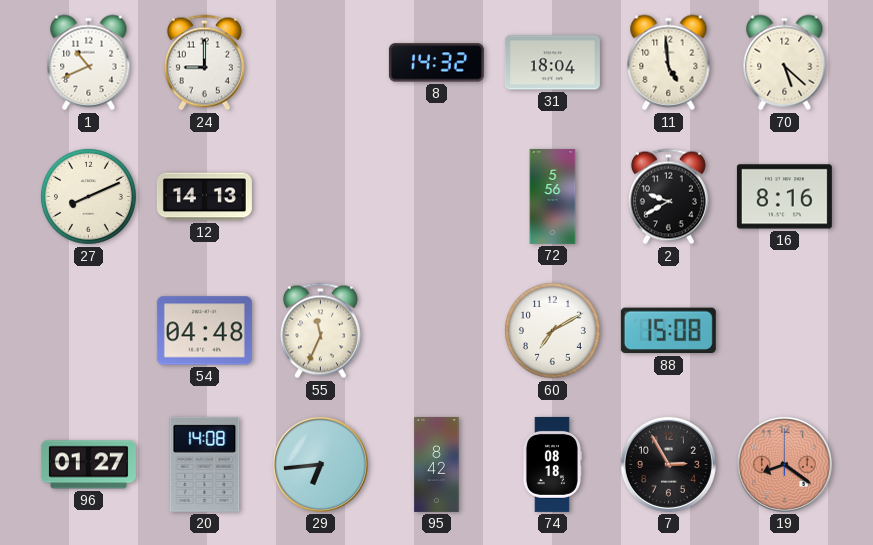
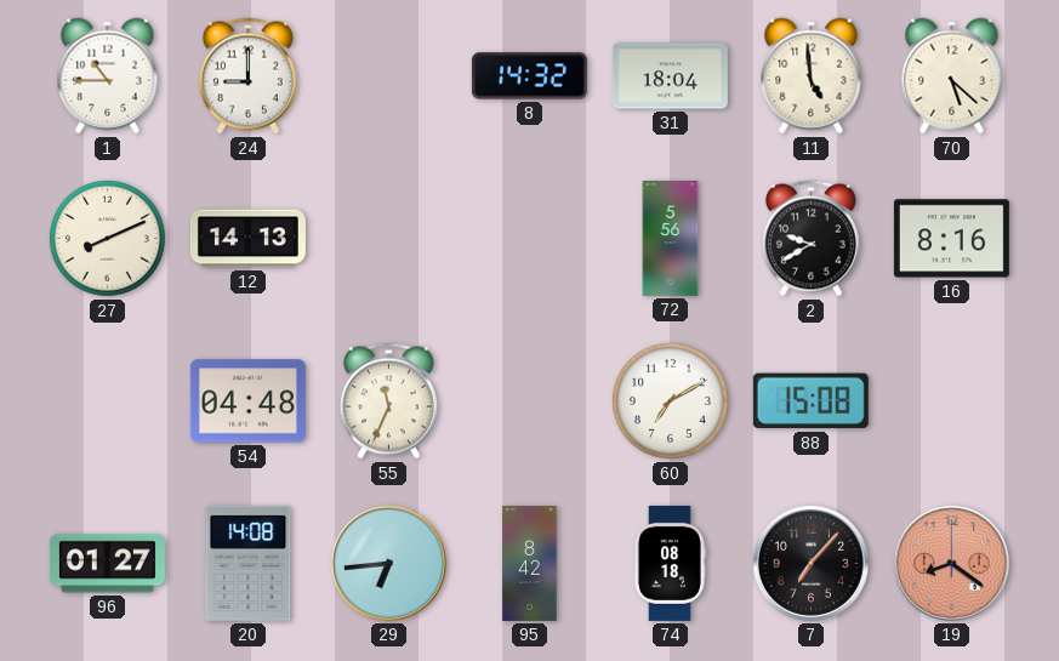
1: 10:41 -> 10:45
7: 2:55 -> 7:07
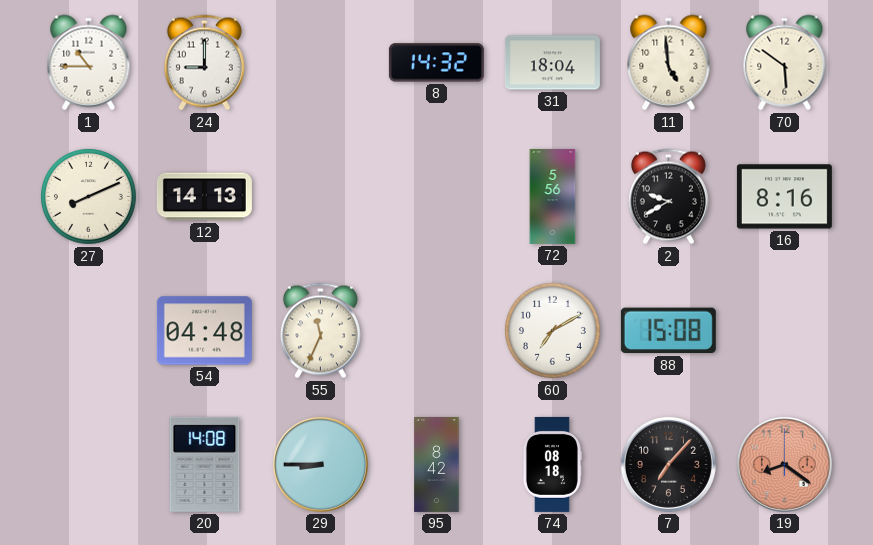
70: 5:22 -> 5:51
96: 01:27 -> none
29: 6:44 -> 8:45
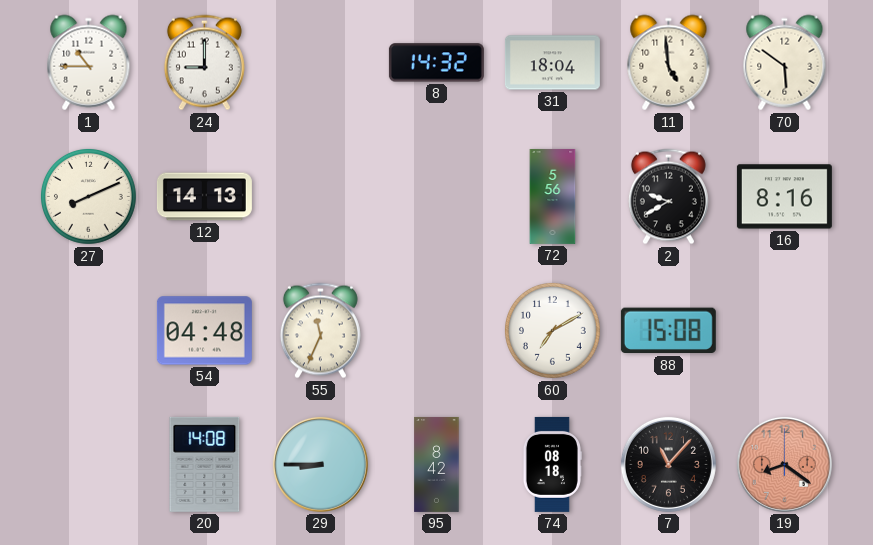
7: 7:07 -> 11:07
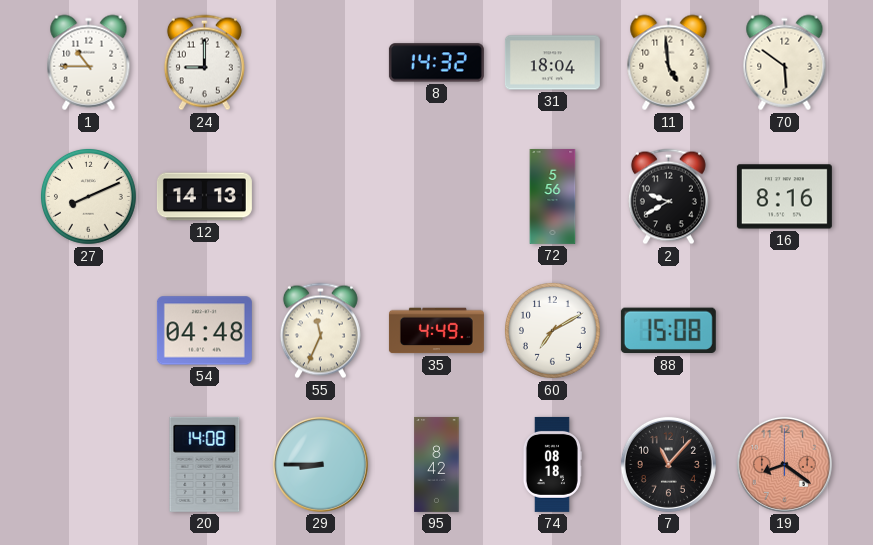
35: none -> 4:49
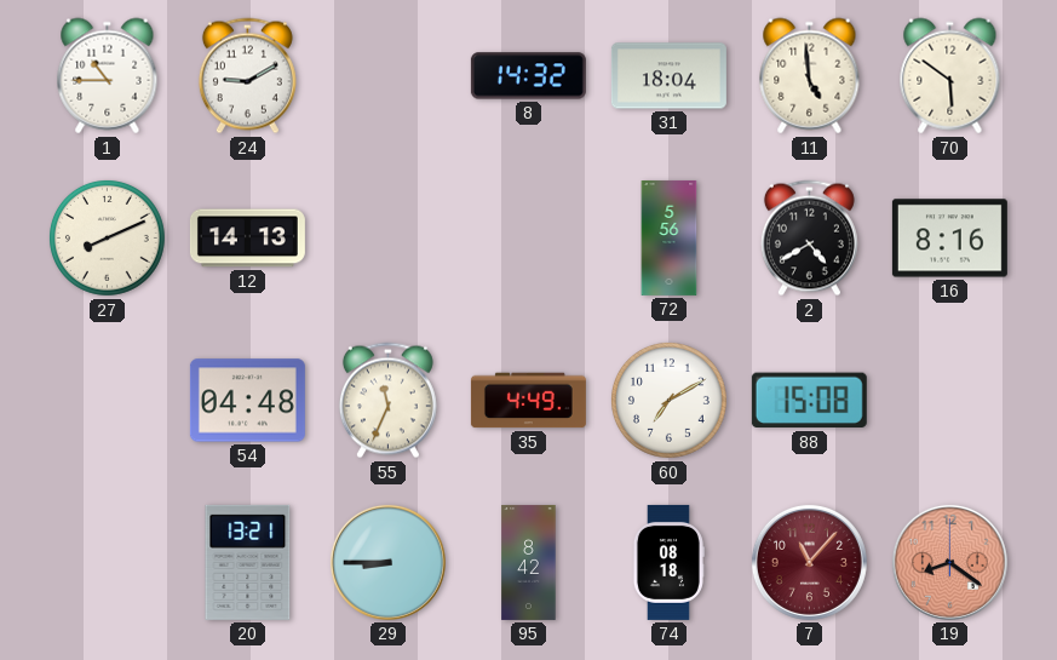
24: 9:00 -> 9:10
2: 9:40 -> 4:40
20: 14:08 -> 13:21
7 dial: black -> burgundy
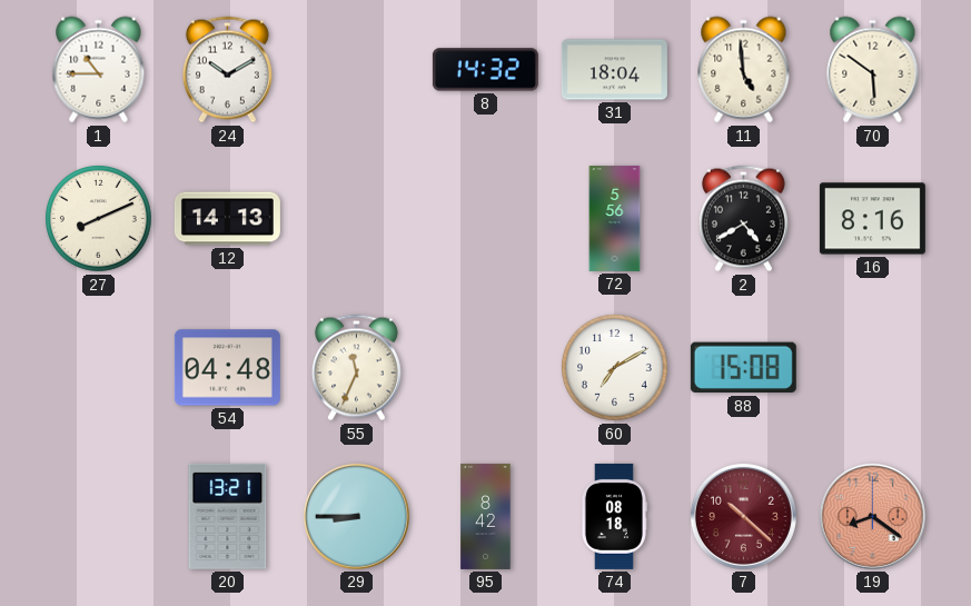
24: 9:10 -> 10:10
35: 4:49 -> none
7: 11:07 -> 10:22
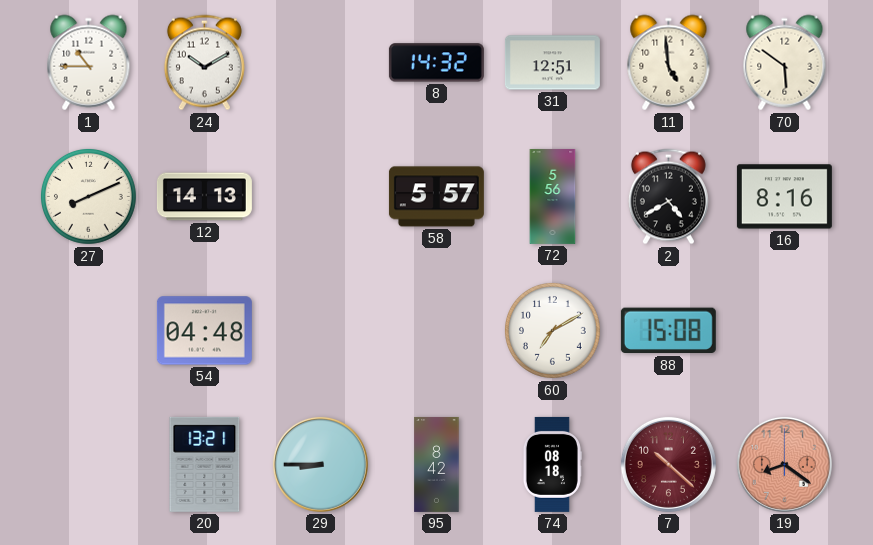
31: 18:04 -> 12:51
58: none -> 5:57
55: 11:34 -> none
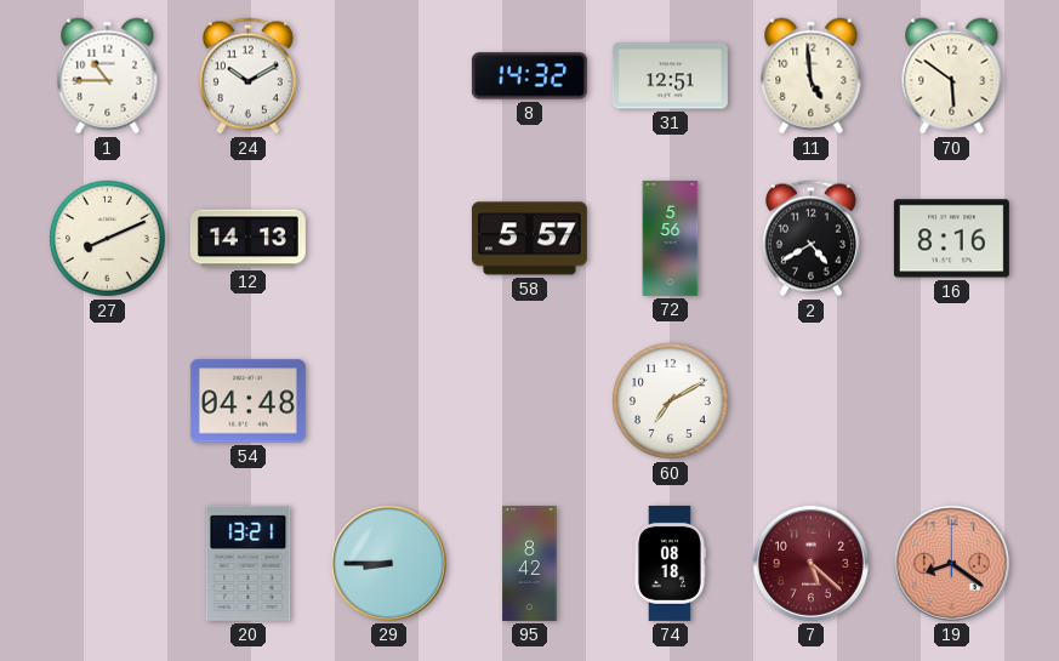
88: 15:08 -> none
7: 10:22 -> 5:22
